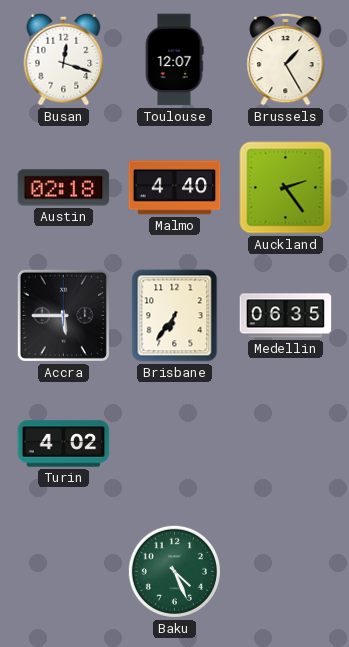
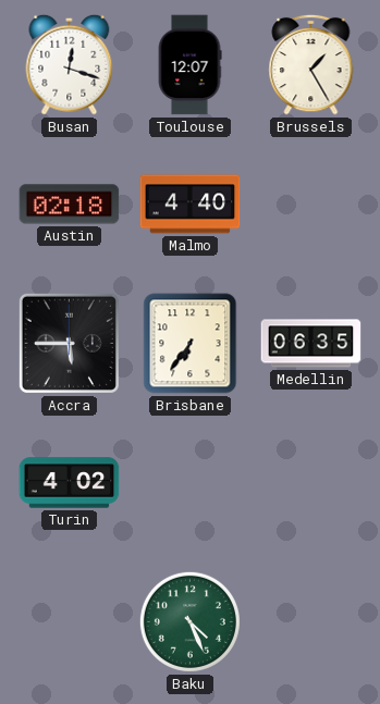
Auckland: 2:24 -> none
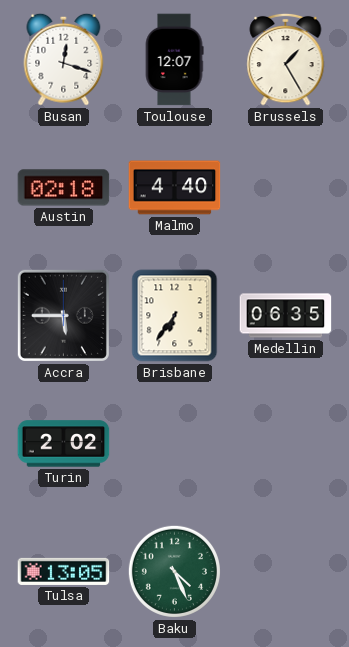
Turin: 4:02 -> 2:02
Tulsa: none -> 13:05
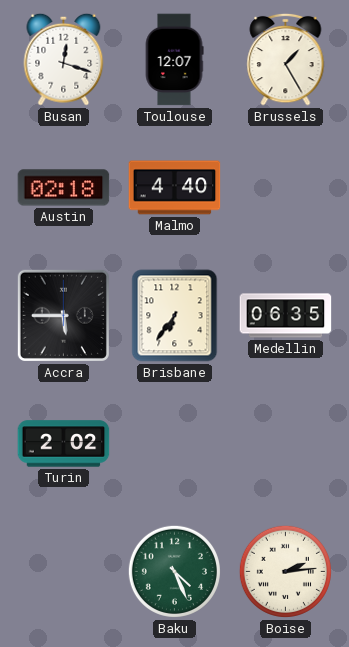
Tulsa: 13:05 -> none
Boise: none -> 2:14
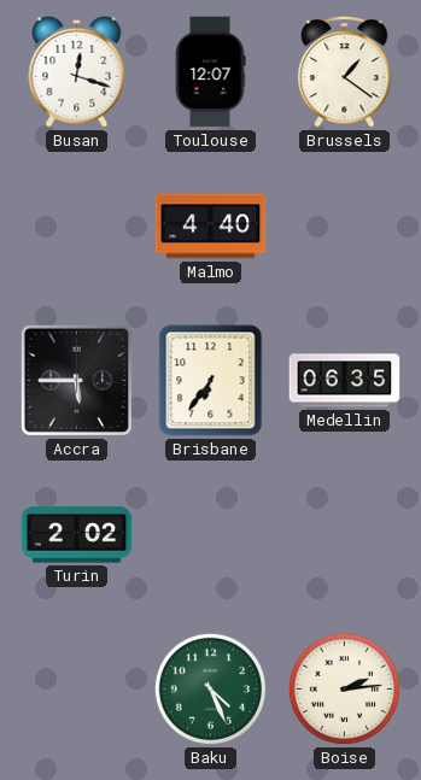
Brussels: 1:25 -> 1:21
Austin: 02:18 -> none
